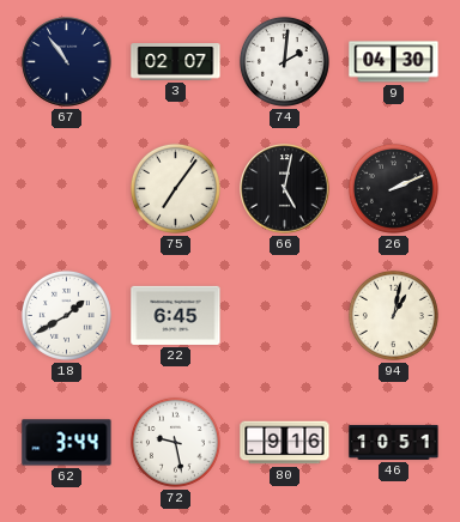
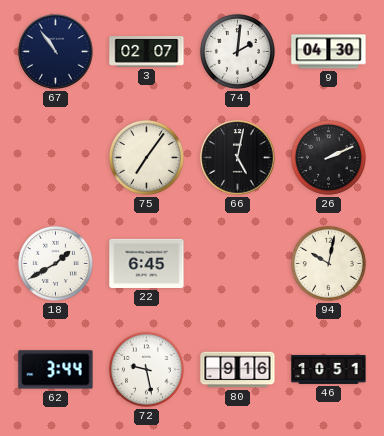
94: 1:02 -> 10:02
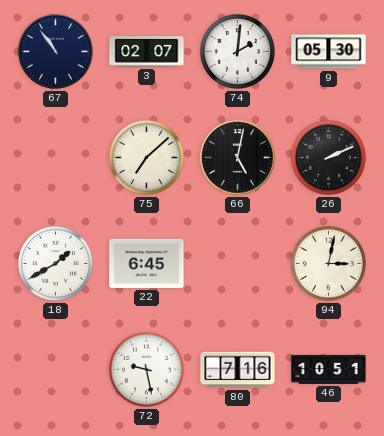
9: 04:30 -> 05:30
75: 7:06 -> 7:08
94: 10:02 -> 3:02
62: 3:44 -> none
80: 9:16 -> 7:16
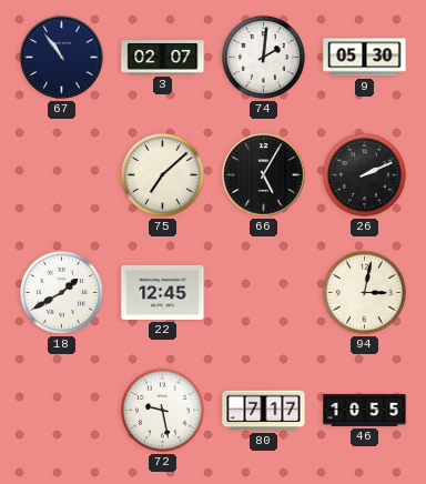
66: 5:02 -> 5:05
22: 6:45 -> 12:45
80: 7:16 -> 7:17
46: 10:51 -> 10:55
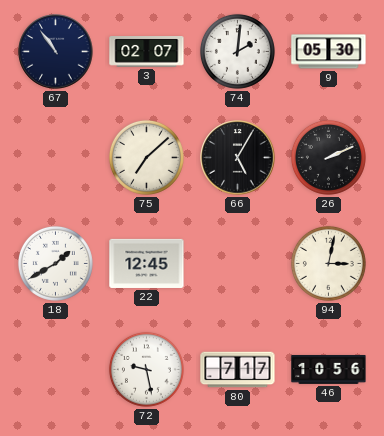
46: 10:55 -> 10:56
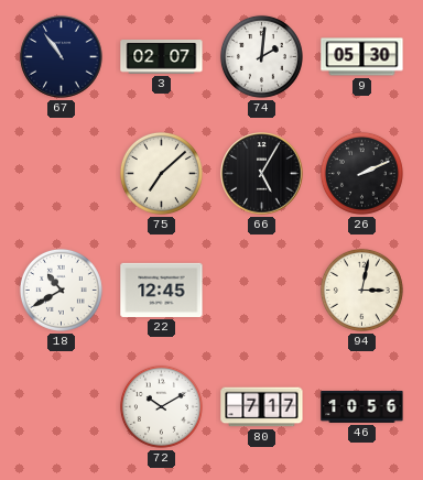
18: 1:40 -> 10:40
72: 9:28 -> 10:10
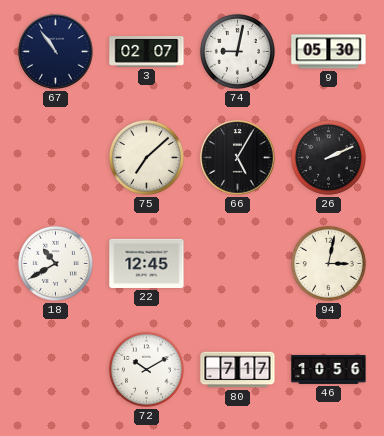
74: 2:01 -> 9:02
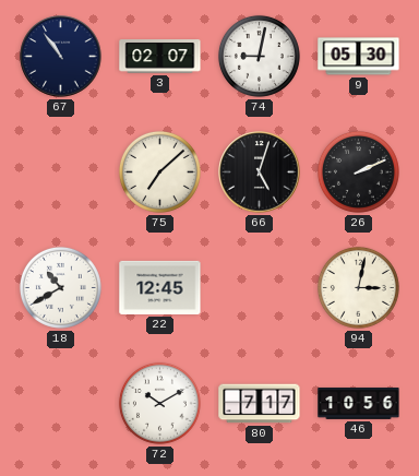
66: 5:05 -> 5:03
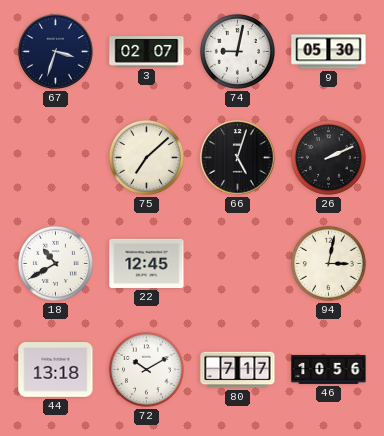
67: 10:54 -> 3:33
44: none -> 13:18
